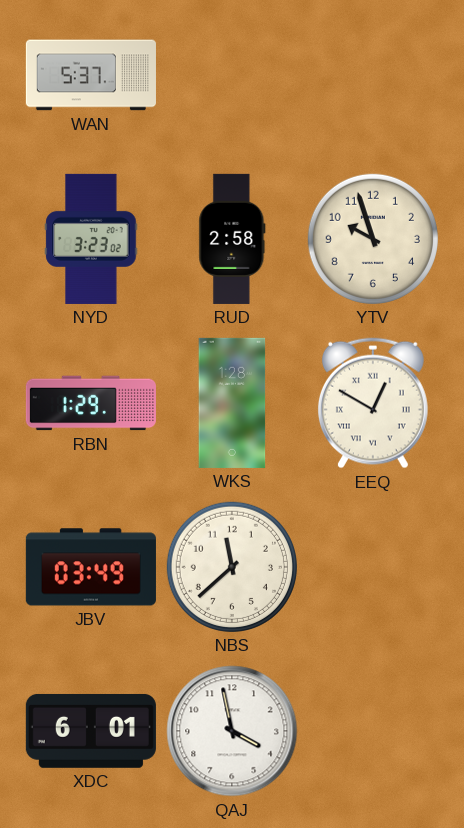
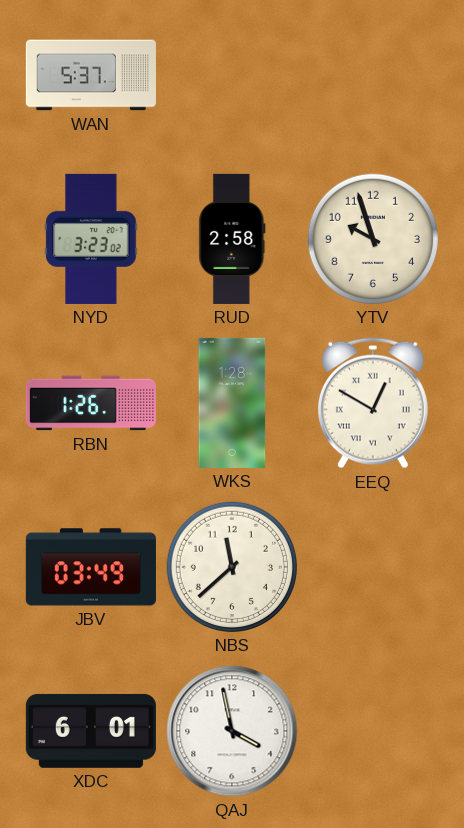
RBN: 1:29 -> 1:26
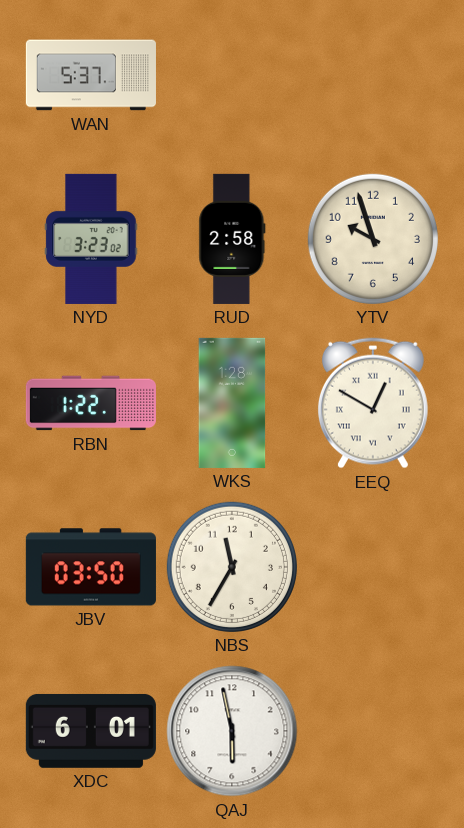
RBN: 1:26 -> 1:22
JBV: 03:49 -> 03:50
NBS: 11:38 -> 11:35
QAJ: 3:58 -> 5:58
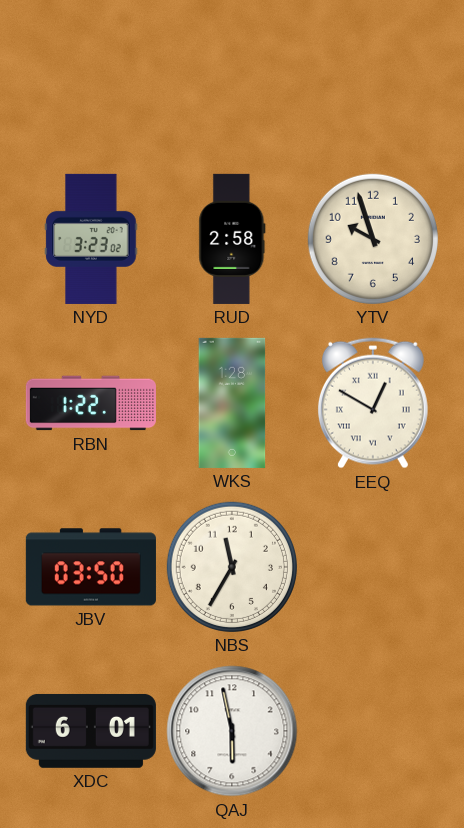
WAN: 5:37 -> none
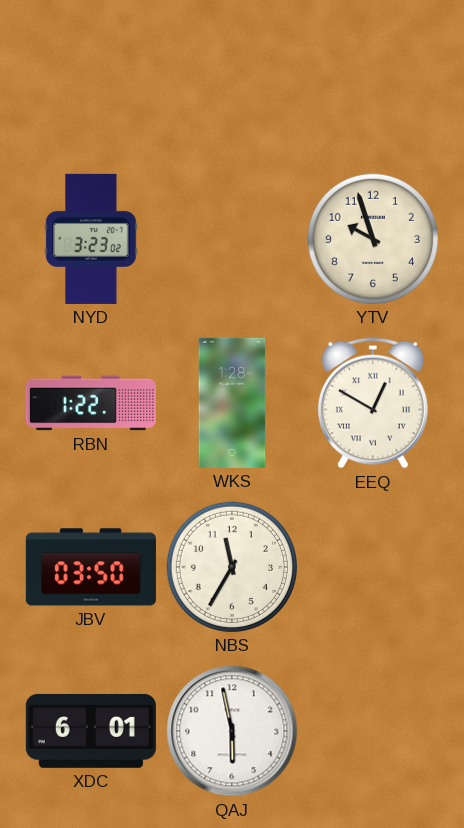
RUD: 2:58 -> none
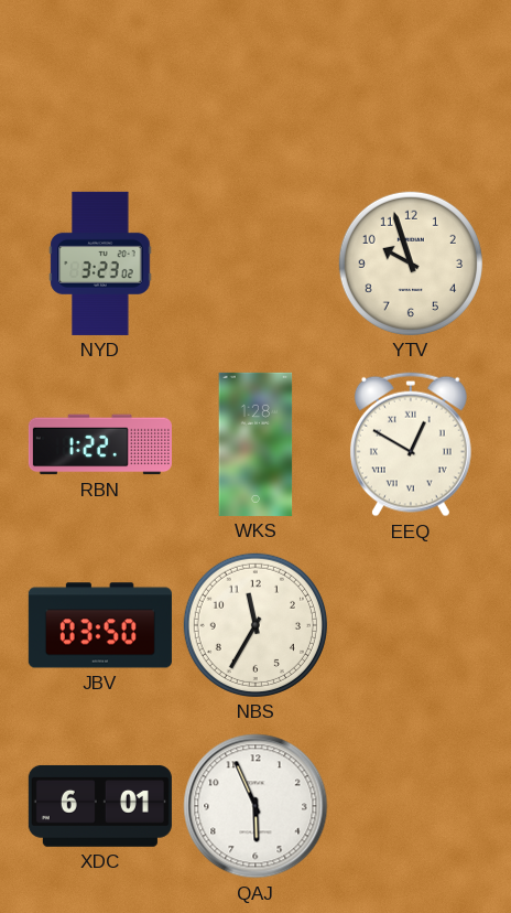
QAJ: 5:58 -> 5:56
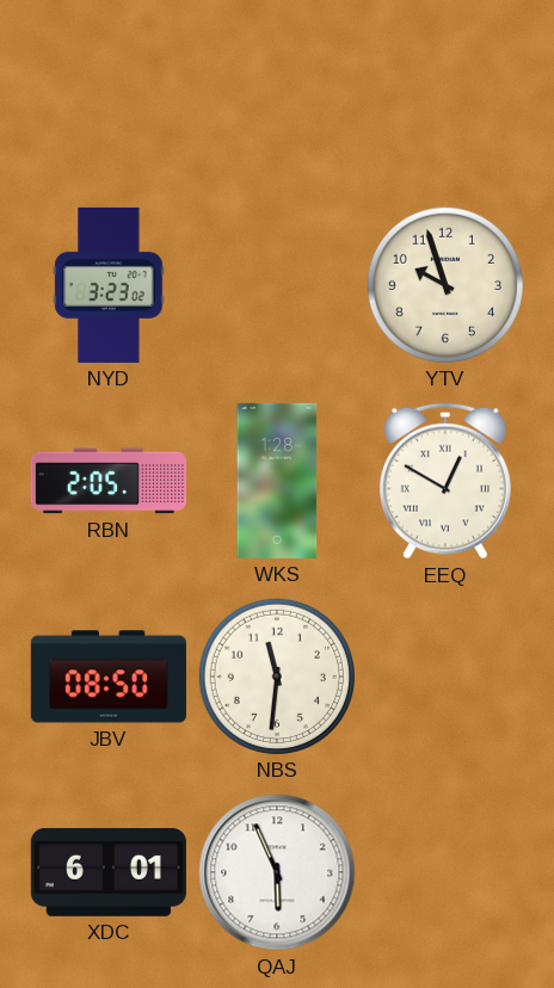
RBN: 1:22 -> 2:05
JBV: 03:50 -> 08:50
NBS: 11:35 -> 11:31
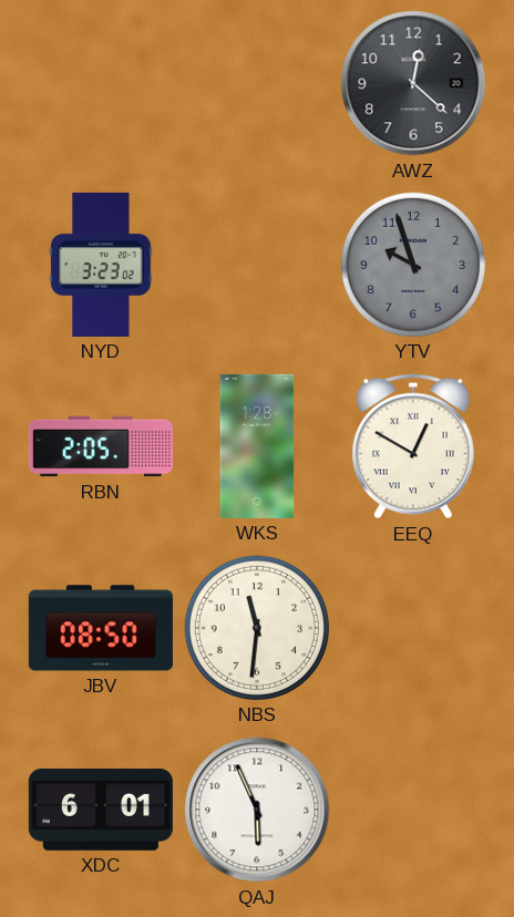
AWZ: none -> 12:22
YTV dial: cream -> grey
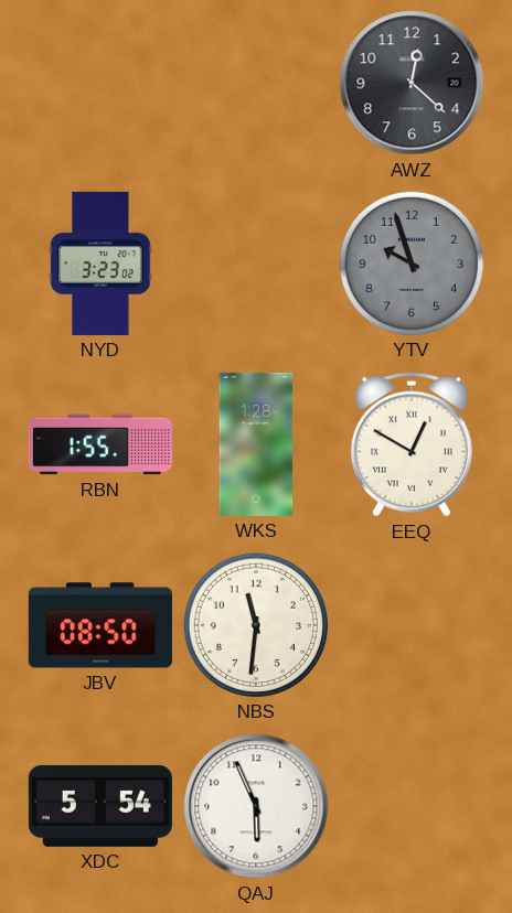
RBN: 2:05 -> 1:55
XDC: 6:01 -> 5:54
